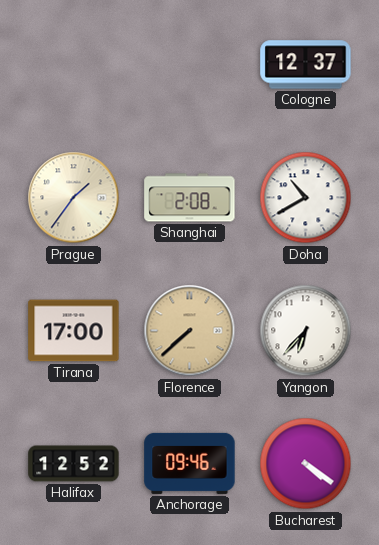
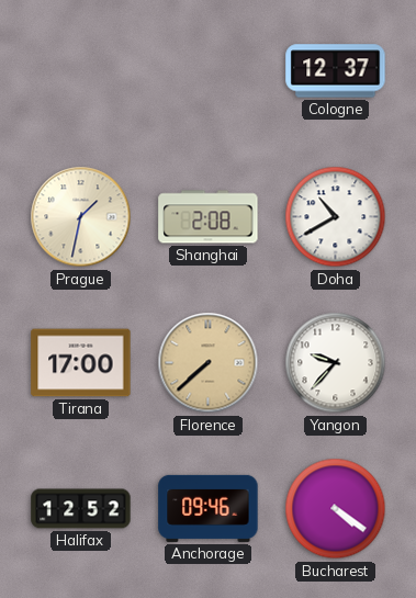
Prague: 1:36 -> 1:32
Yangon: 6:37 -> 9:37
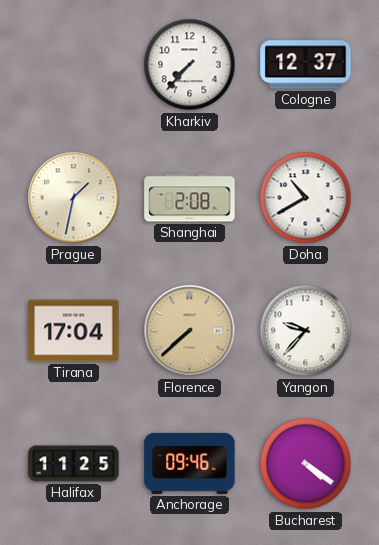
Kharkiv: none -> 7:37
Tirana: 17:00 -> 17:04
Halifax: 12:52 -> 11:25
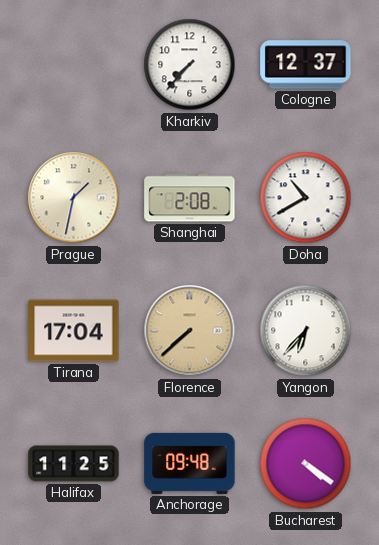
Yangon: 9:37 -> 6:37
Anchorage: 09:46 -> 09:48
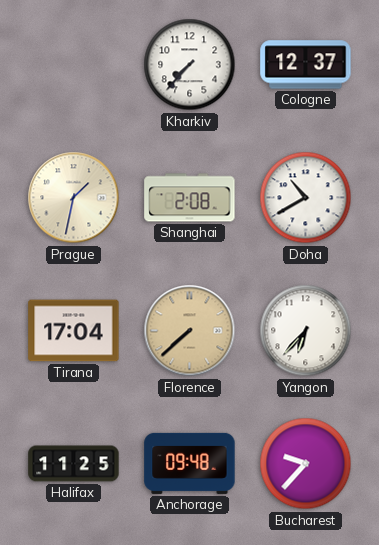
Bucharest: 4:21 -> 9:37
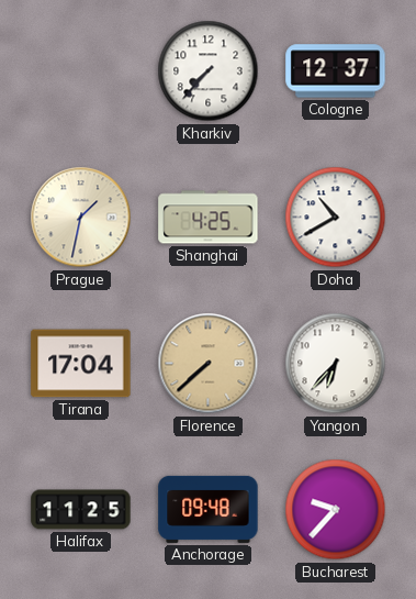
Shanghai: 2:08 -> 4:25
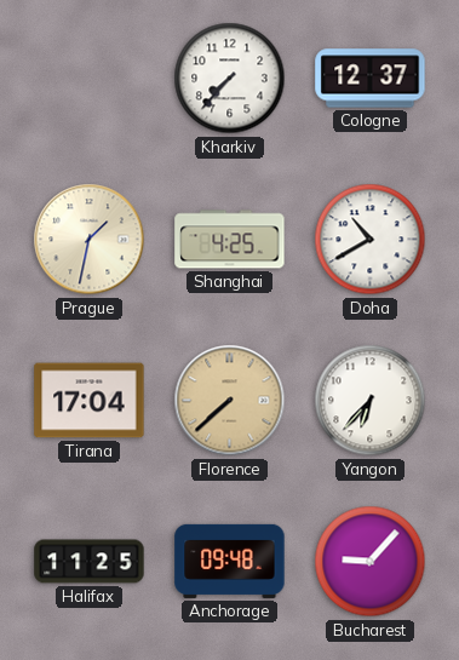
Bucharest: 9:37 -> 9:07
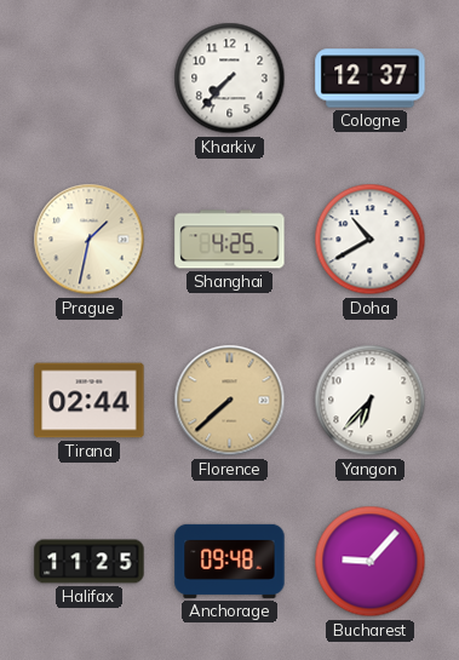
Tirana: 17:04 -> 02:44
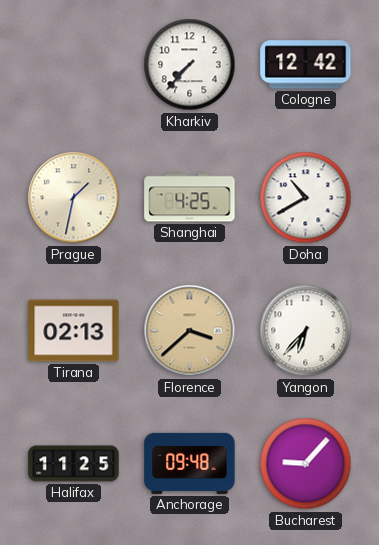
Cologne: 12:37 -> 12:42
Tirana: 02:44 -> 02:13
Florence: 7:38 -> 3:38
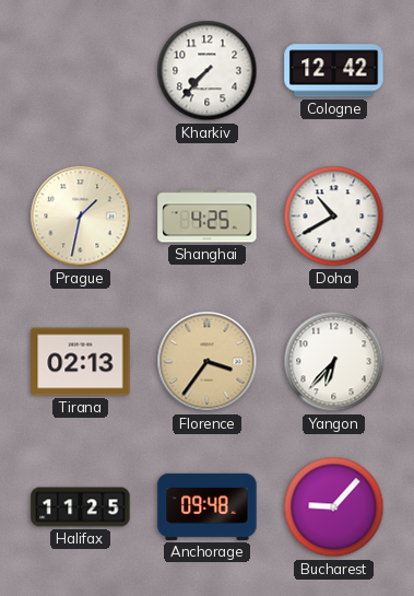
Florence: 3:38 -> 3:36
